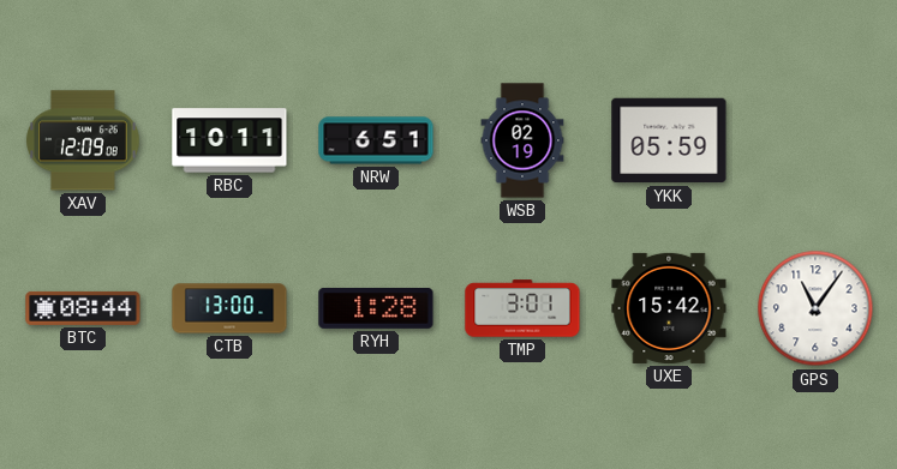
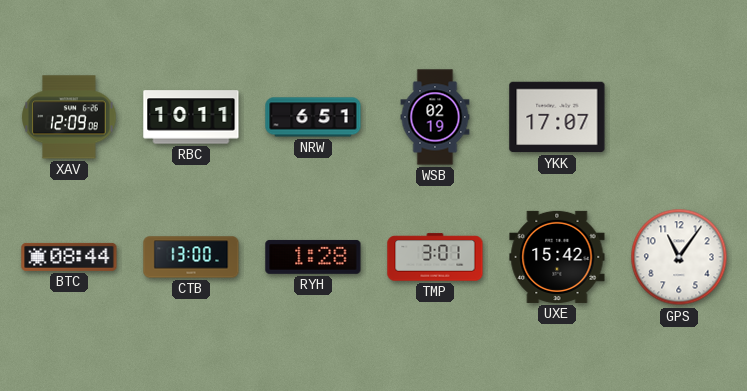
YKK: 05:59 -> 17:07
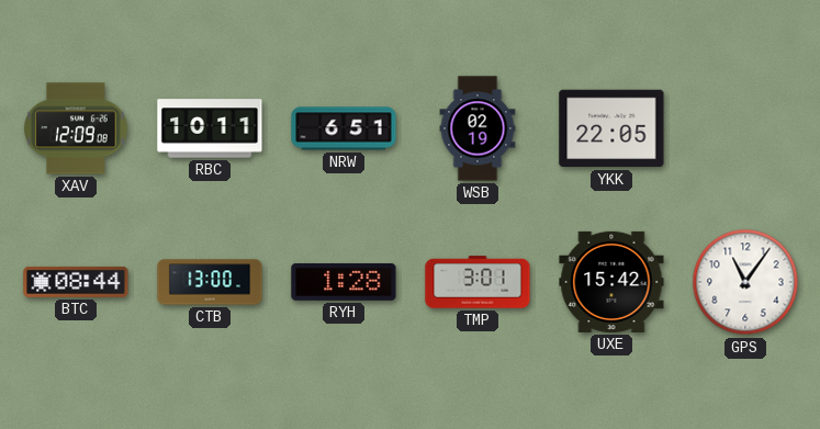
YKK: 17:07 -> 22:05
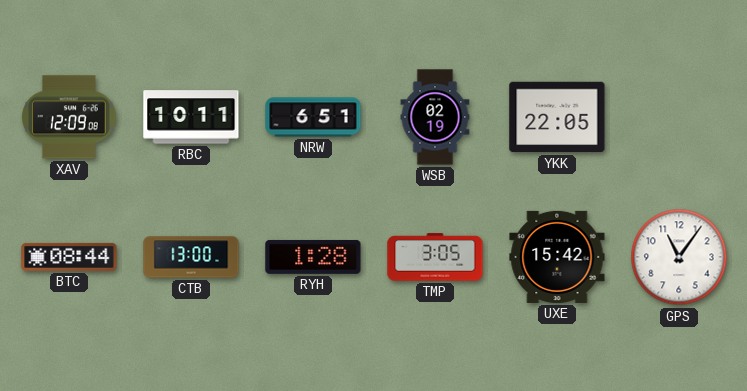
TMP: 3:01 -> 3:05
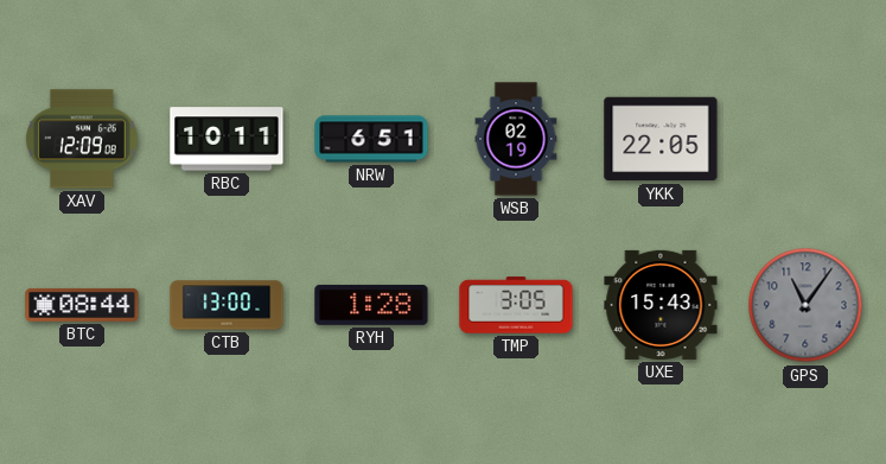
UXE: 15:42 -> 15:43
GPS dial: white -> grey
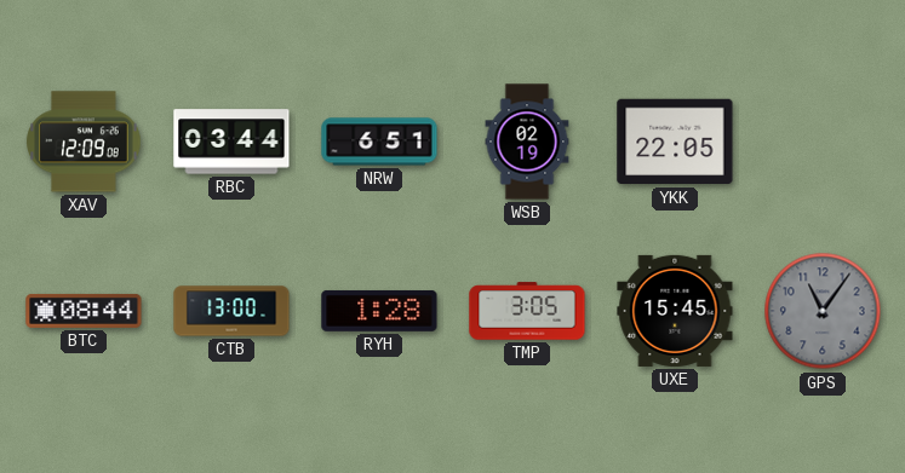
RBC: 10:11 -> 03:44
UXE: 15:43 -> 15:45
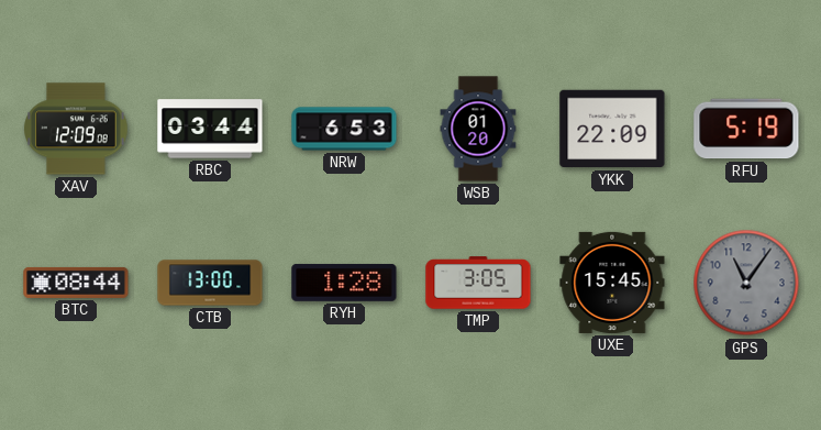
NRW: 6:51 -> 6:53
WSB: 02:19 -> 01:20
YKK: 22:05 -> 22:09
RFU: none -> 5:19
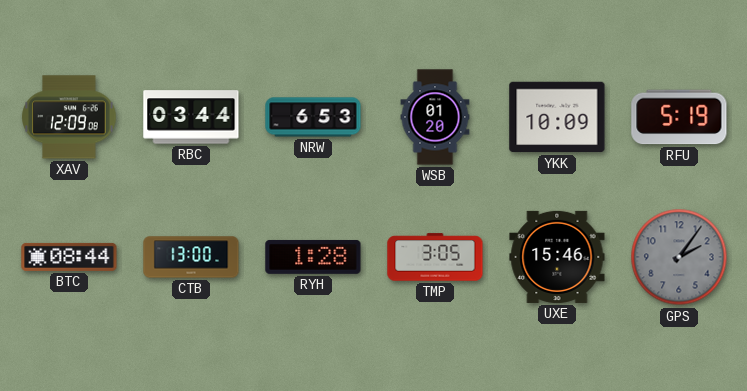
YKK: 22:09 -> 10:09
UXE: 15:45 -> 15:46
GPS: 11:06 -> 2:06
